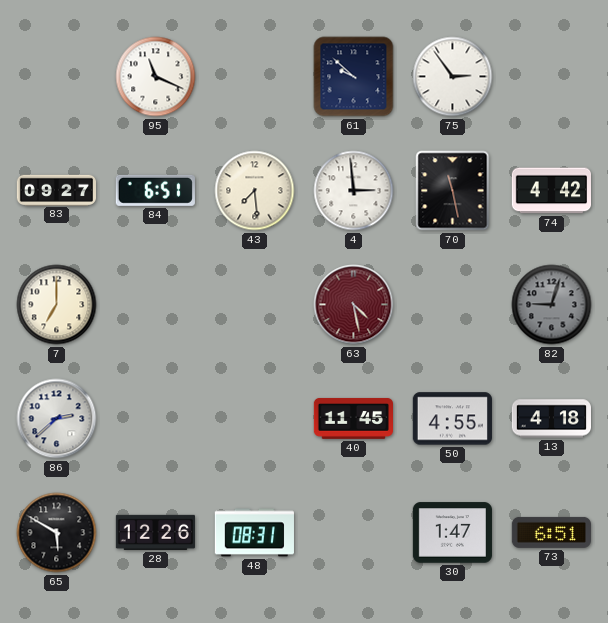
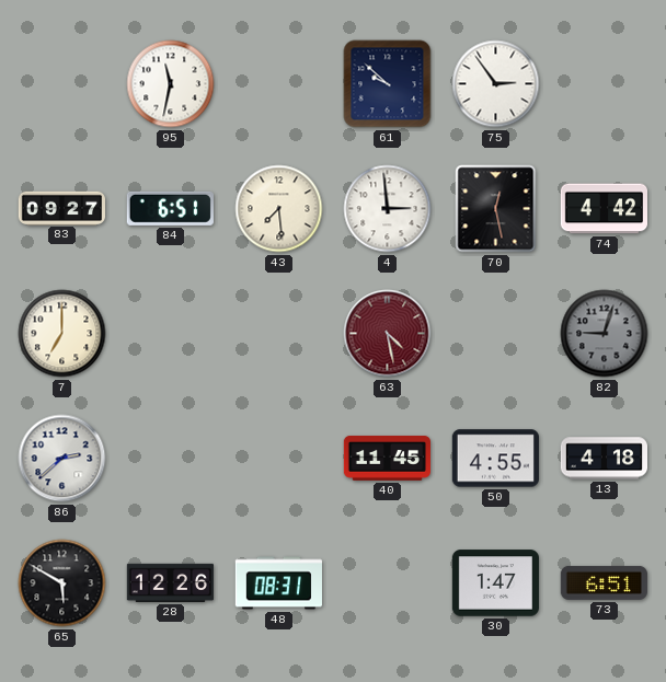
95: 11:19 -> 11:32
70: 11:28 -> 12:28
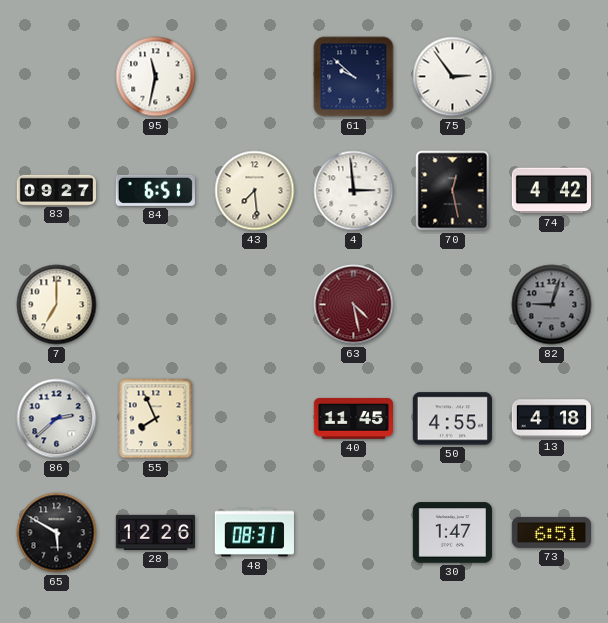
55: none -> 7:56
